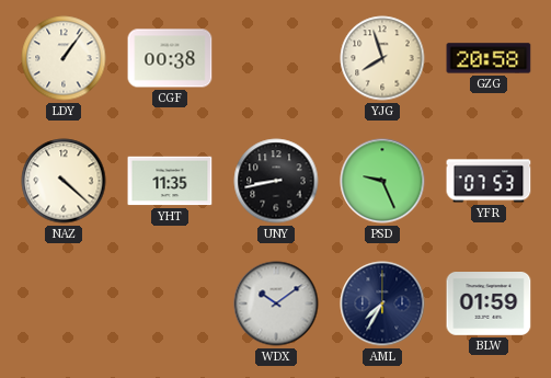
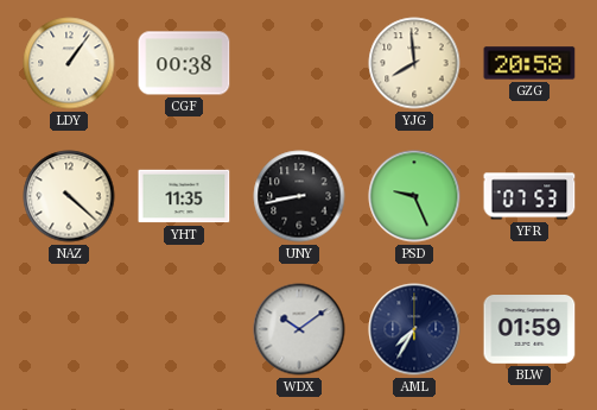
YJG: 7:57 -> 7:59
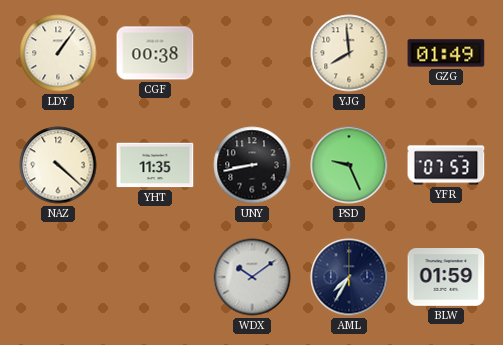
GZG: 20:58 -> 01:49
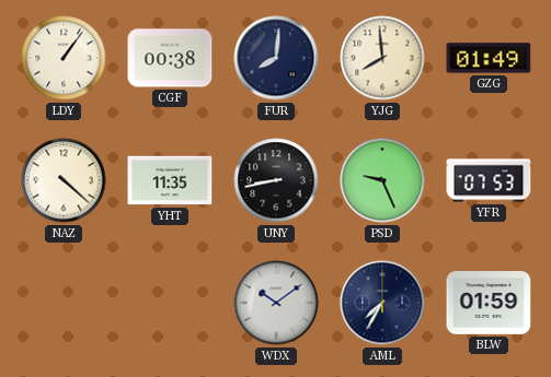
FUR: none -> 8:01
